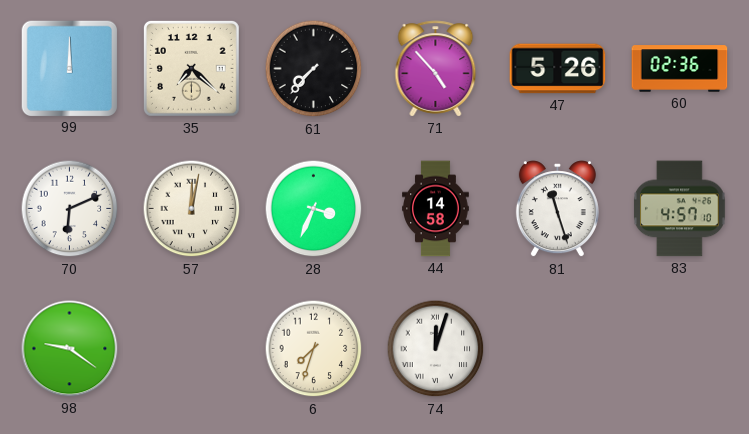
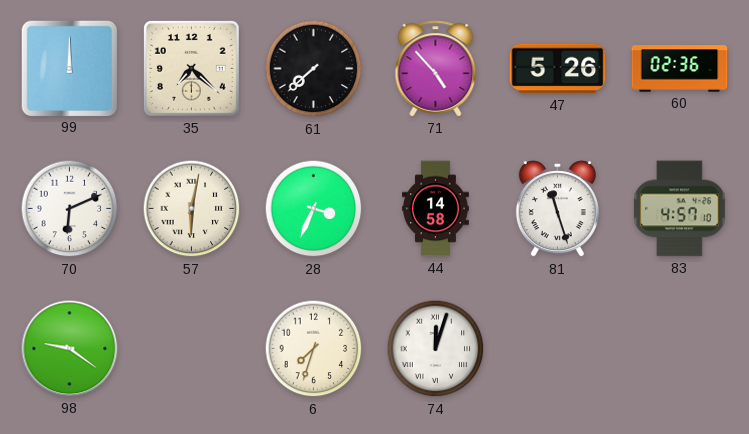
61: 7:37 -> 7:38
57: 12:02 -> 6:02
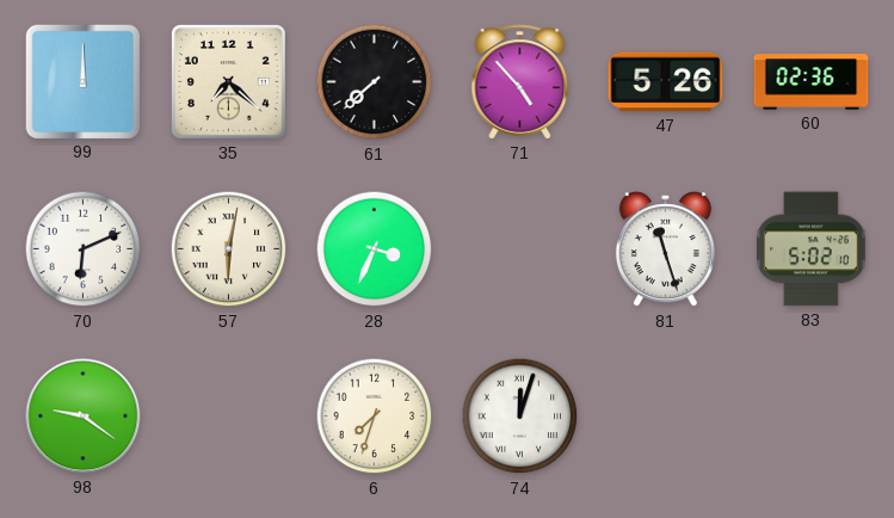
44: 14:58 -> none
83: 4:57 -> 5:02
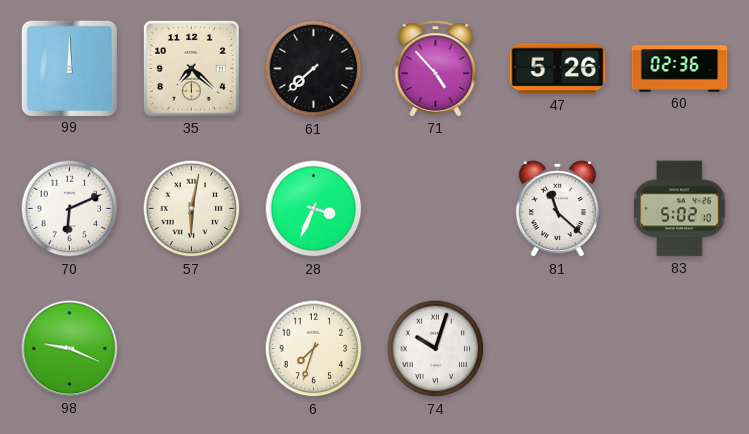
81: 11:27 -> 11:22
98: 9:21 -> 9:19
74: 12:03 -> 10:03
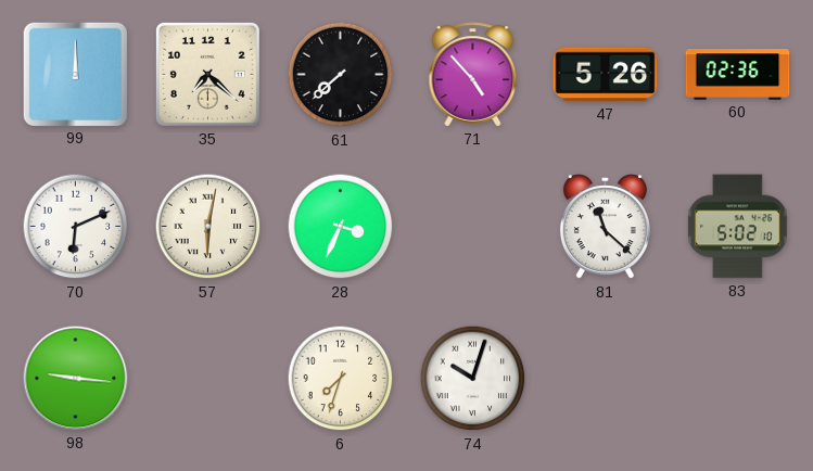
98: 9:19 -> 9:16
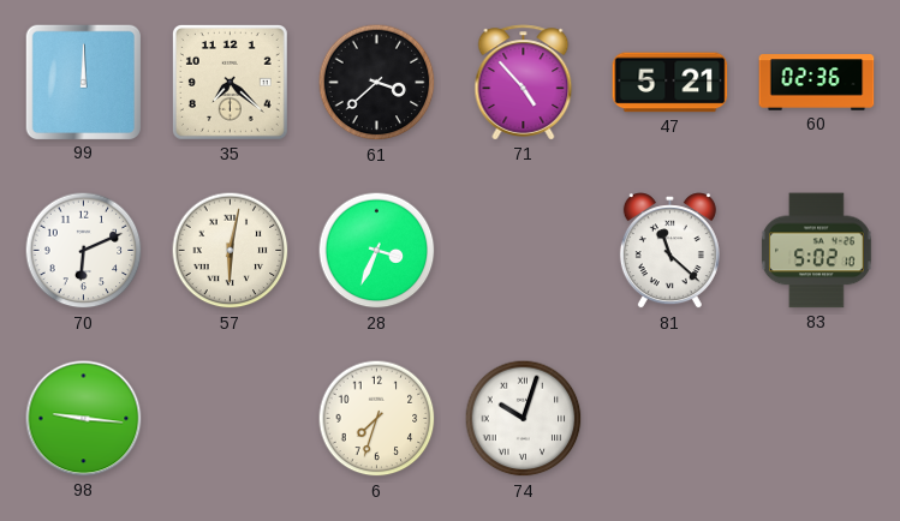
61: 7:38 -> 3:38
47: 5:26 -> 5:21
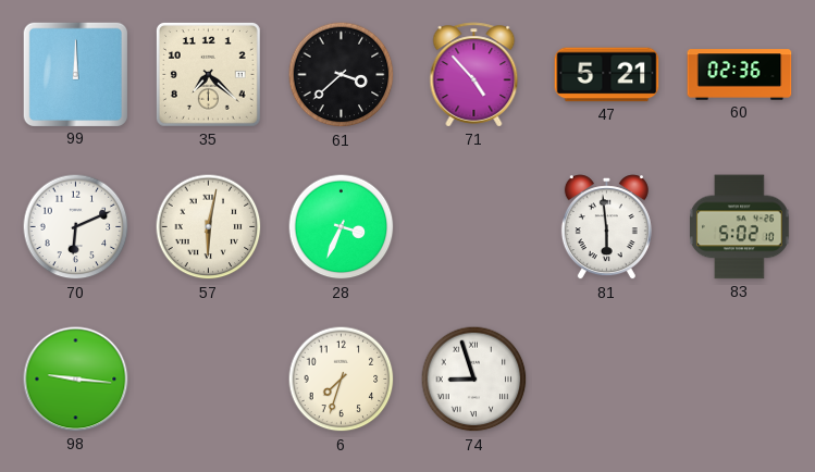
81: 11:22 -> 5:59
74: 10:03 -> 8:57
